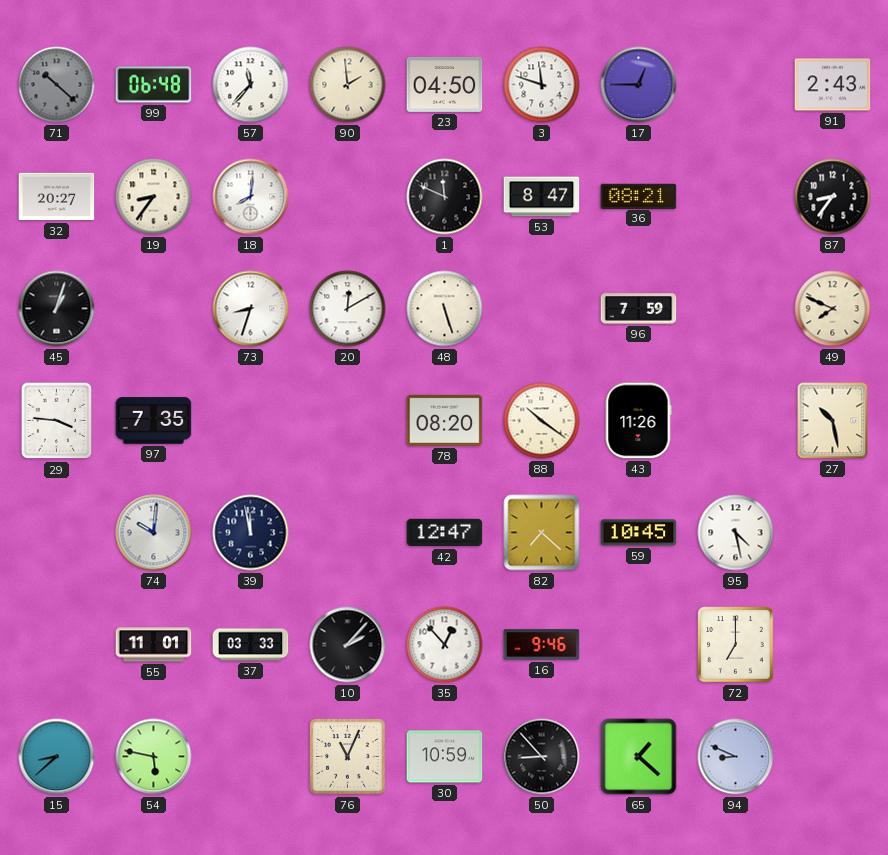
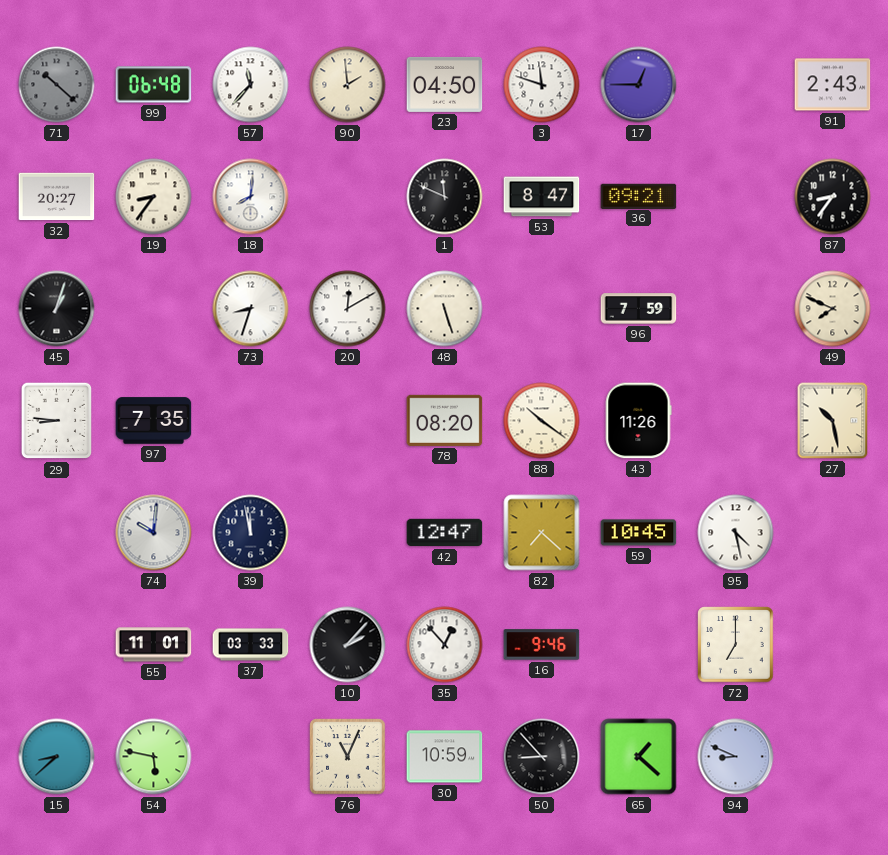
36: 08:21 -> 09:21
29: 3:46 -> 8:46
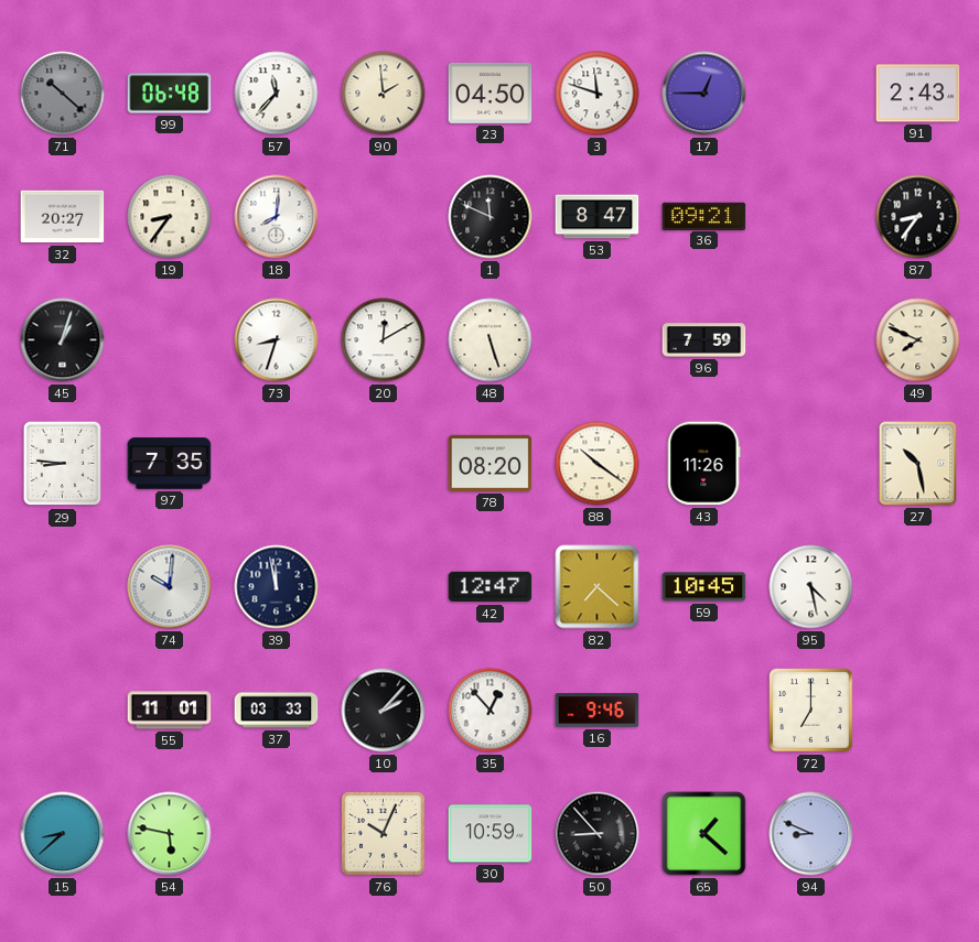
76: 11:04 -> 10:04
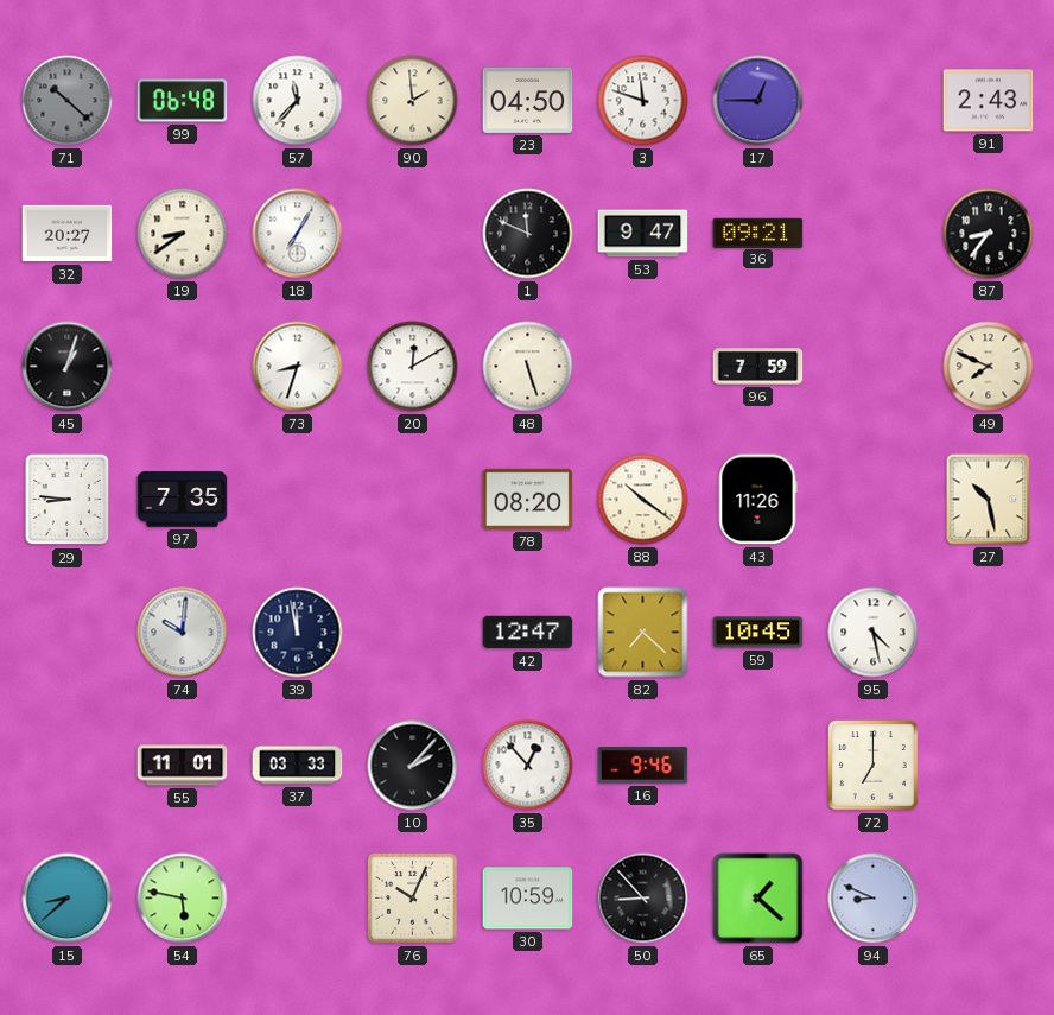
19: 8:36 -> 8:39
18: 8:01 -> 7:05
53: 8:47 -> 9:47
